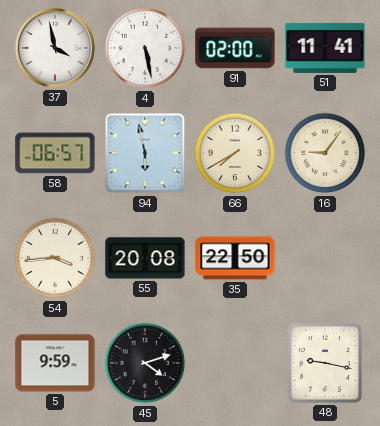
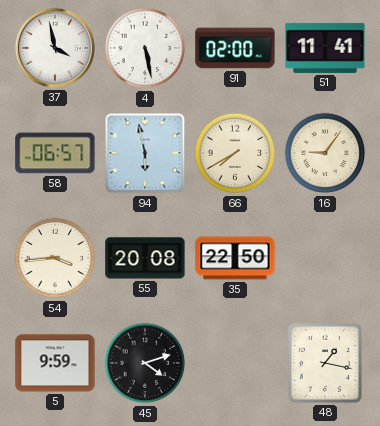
48: 9:17 -> 1:17
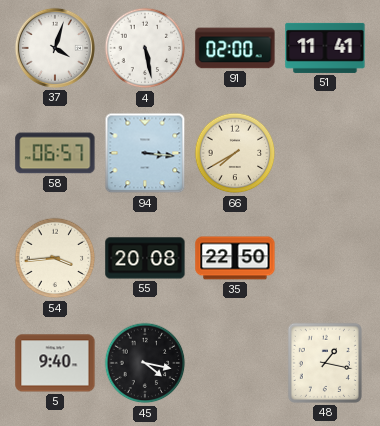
37: 3:58 -> 4:03
94: 5:58 -> 3:16
16: 9:06 -> none
5: 9:59 -> 9:40
45: 4:12 -> 4:17
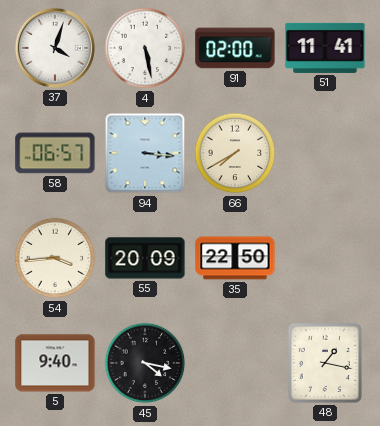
55: 20:08 -> 20:09
